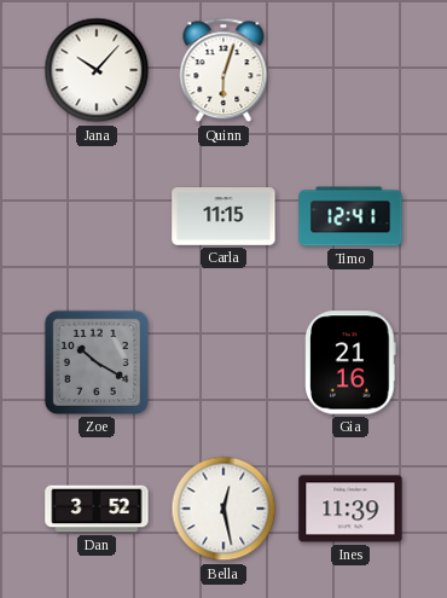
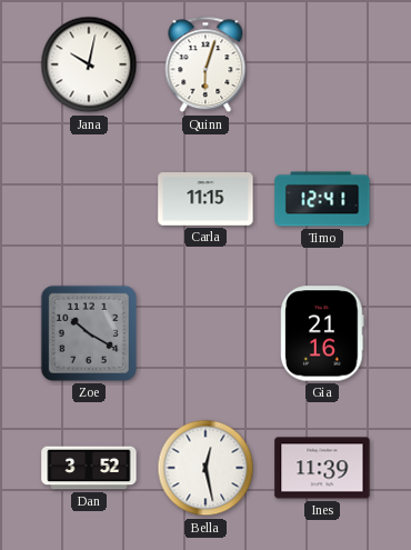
Jana: 10:07 -> 10:02
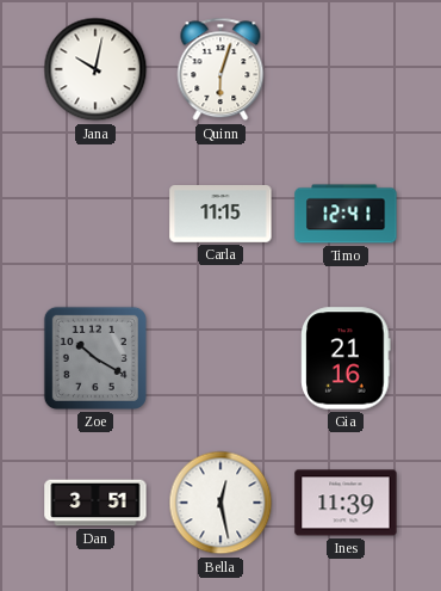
Dan: 3:52 -> 3:51
